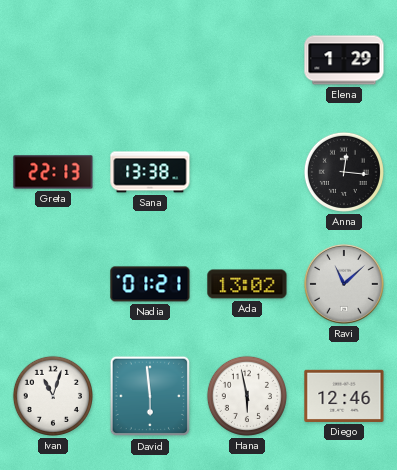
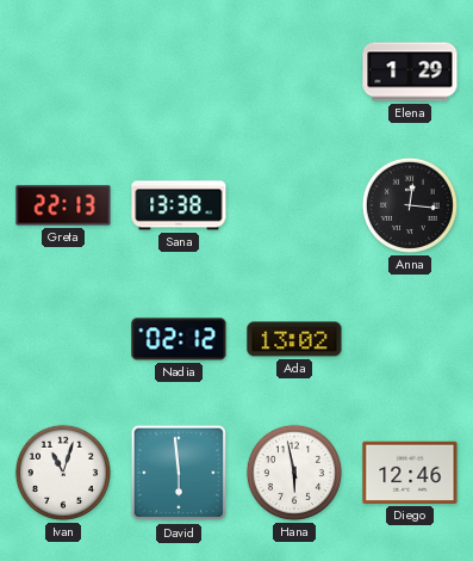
Nadia: 01:21 -> 02:12
Ravi: 11:08 -> none
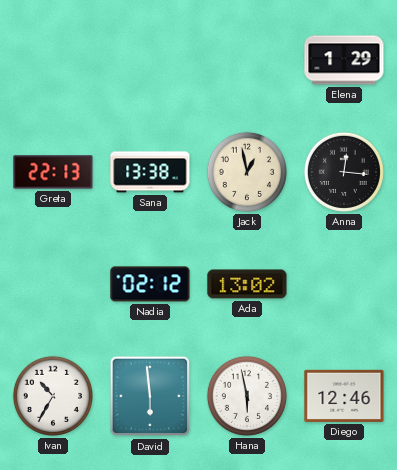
Jack: none -> 12:58
Ivan: 11:03 -> 10:35
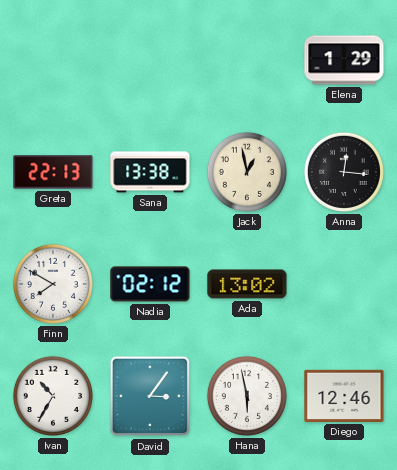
Finn: none -> 7:50
David: 5:59 -> 3:06
